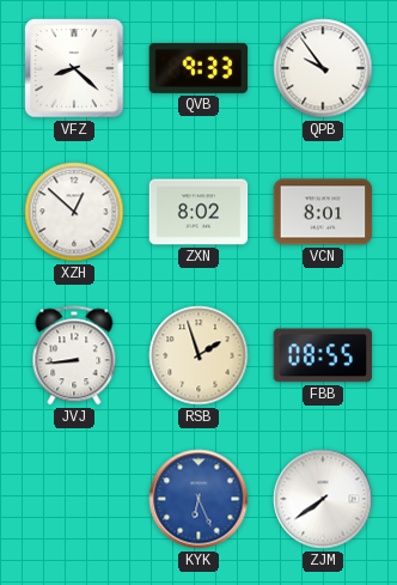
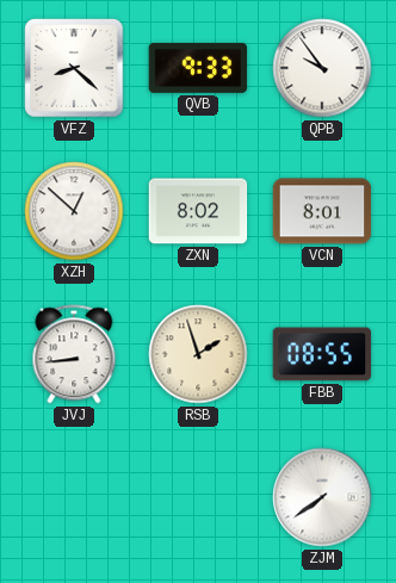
KYK: 6:26 -> none
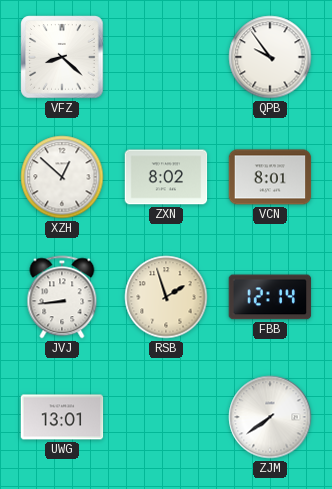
QVB: 9:33 -> none
FBB: 08:55 -> 12:14
UWG: none -> 13:01
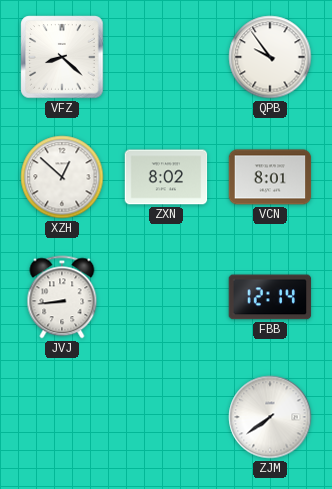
RSB: 1:57 -> none
UWG: 13:01 -> none
